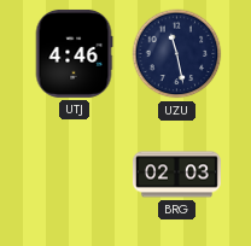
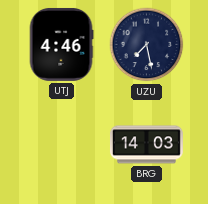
UZU: 11:28 -> 7:28
BRG: 02:03 -> 14:03
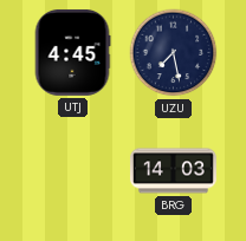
UTJ: 4:46 -> 4:45
